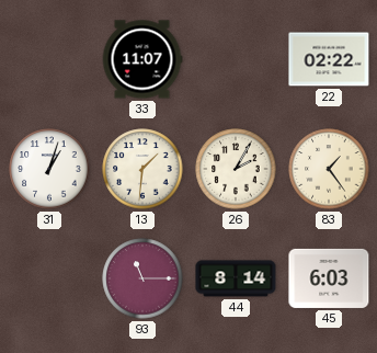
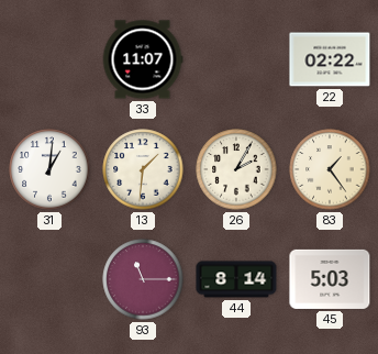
31: 1:03 -> 1:01
45: 6:03 -> 5:03
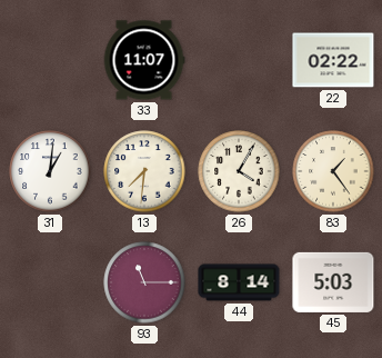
13: 1:31 -> 7:31
26: 2:05 -> 4:05
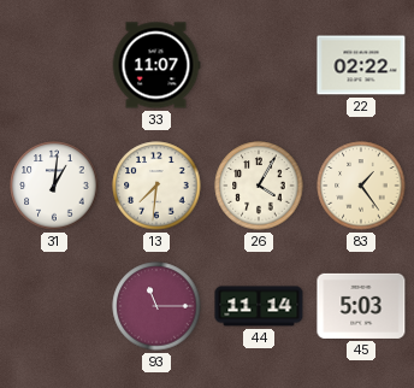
44: 8:14 -> 11:14
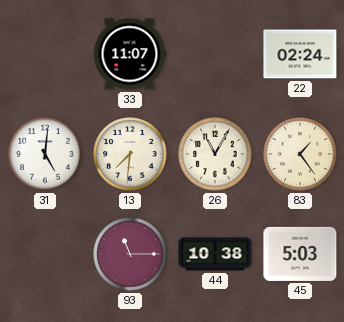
22: 02:22 -> 02:24
31: 1:01 -> 5:01
26: 4:05 -> 11:05
44: 11:14 -> 10:38
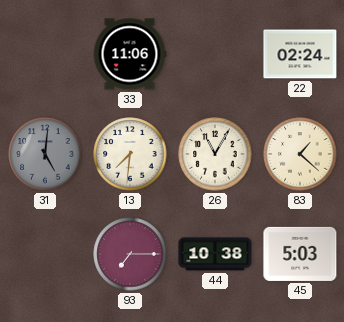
33: 11:07 -> 11:06
31 dial: white -> grey
83: 1:24 -> 1:22
93: 11:15 -> 7:15
